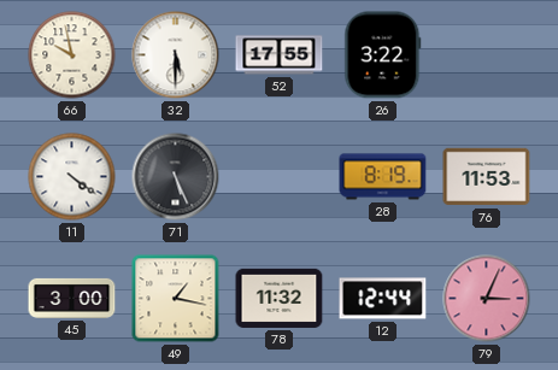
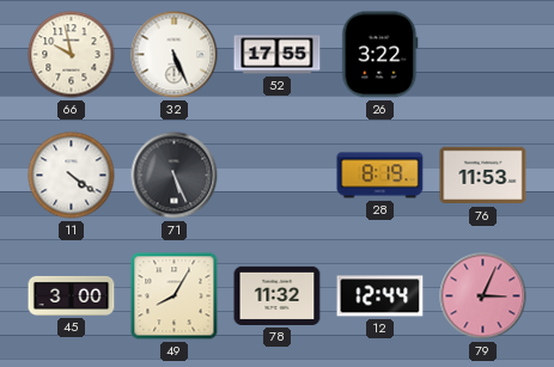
32: 5:30 -> 5:26
49: 1:17 -> 8:05
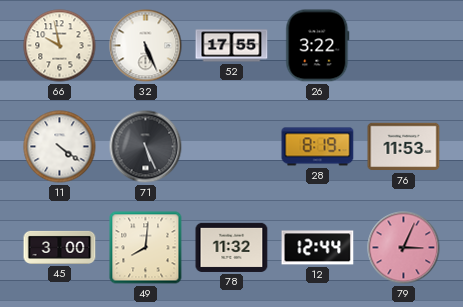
49: 8:05 -> 8:01
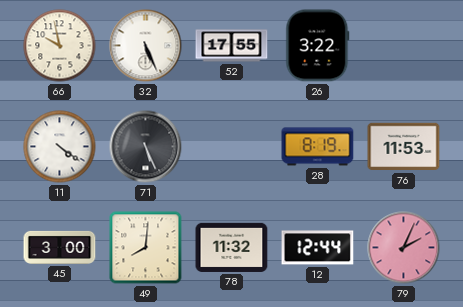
79: 3:04 -> 2:04
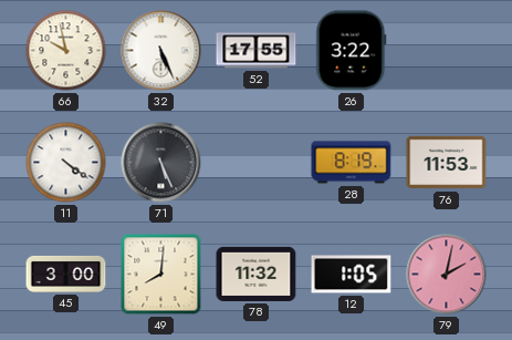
12: 12:44 -> 1:05
79: 2:04 -> 2:02
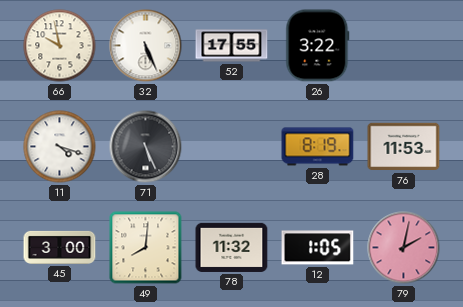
11: 4:21 -> 4:18
